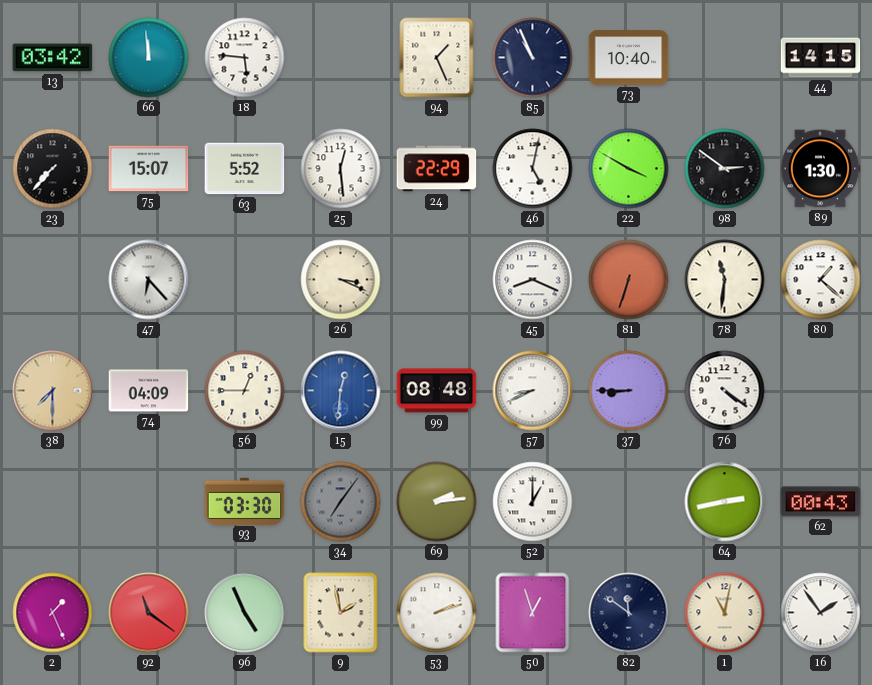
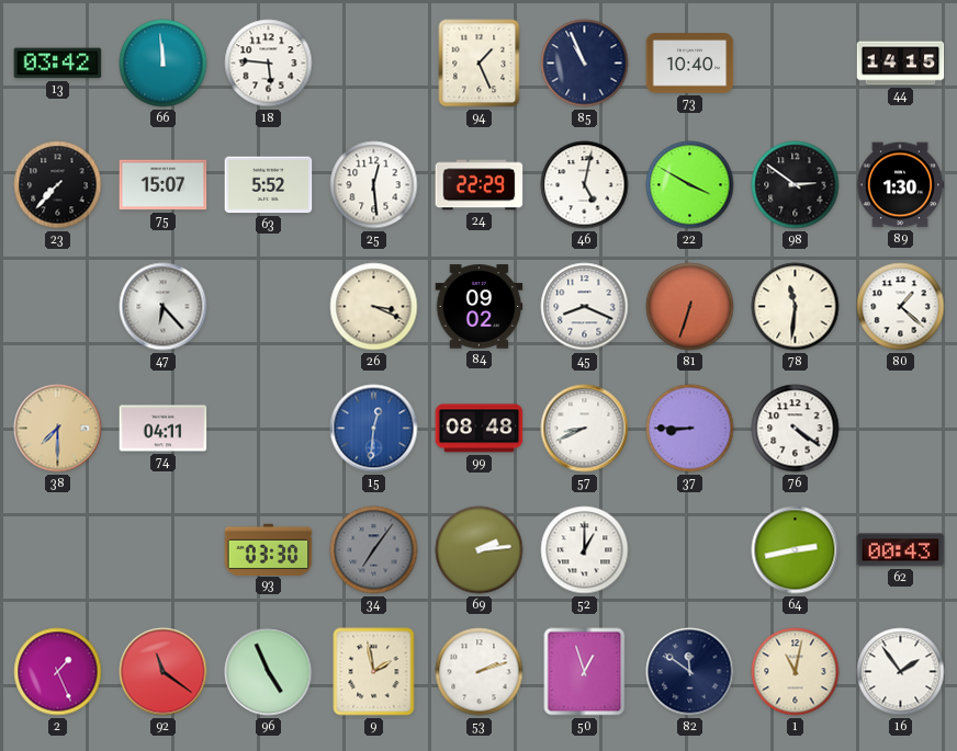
84: none -> 09:02
74: 04:09 -> 04:11
56: 12:45 -> none
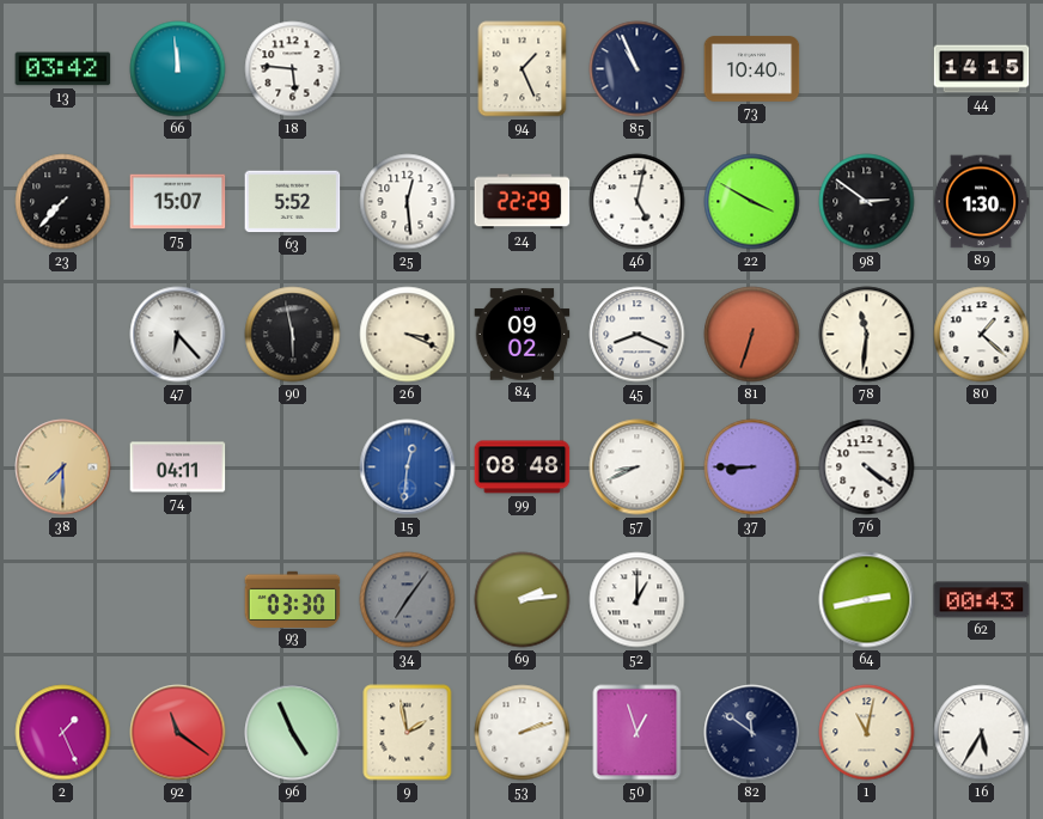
90: none -> 5:58
16: 1:54 -> 5:35
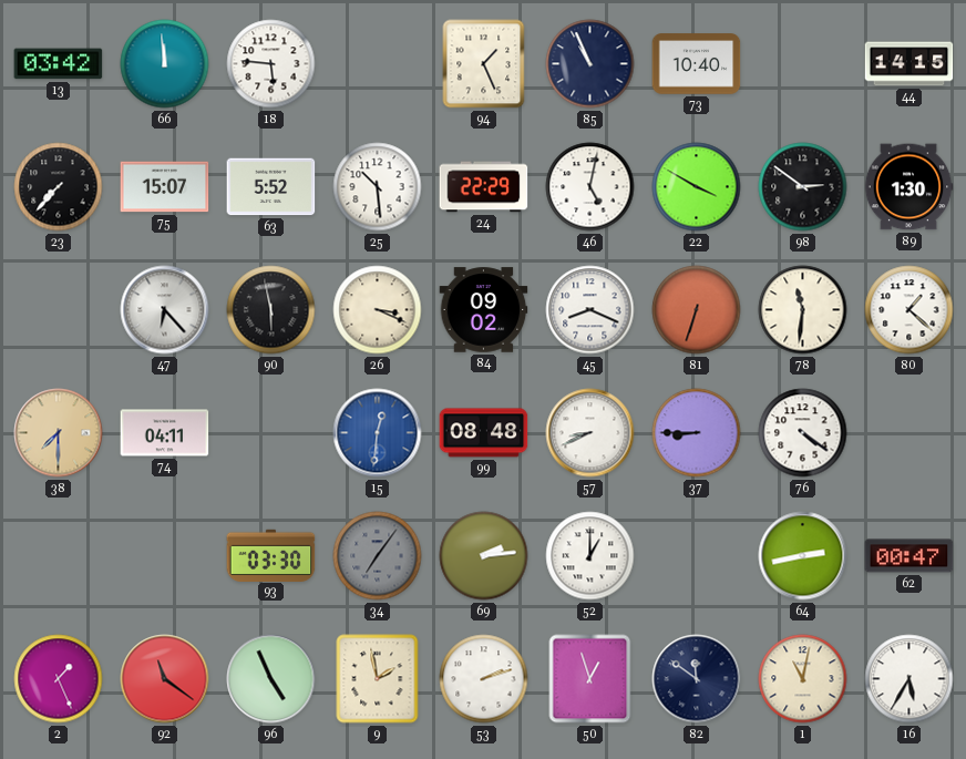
25: 12:29 -> 10:29
62: 00:43 -> 00:47
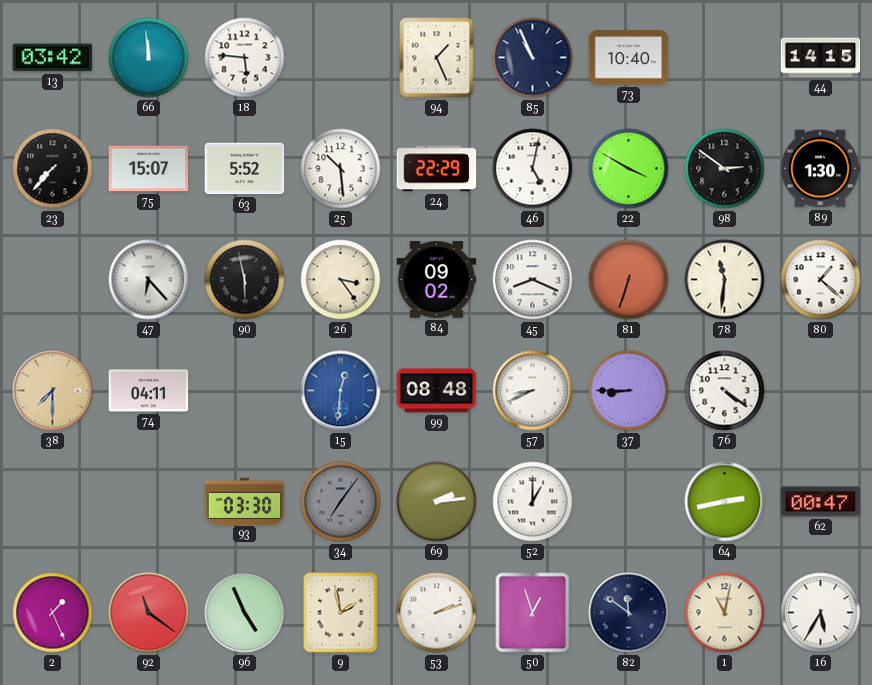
26: 3:19 -> 3:24
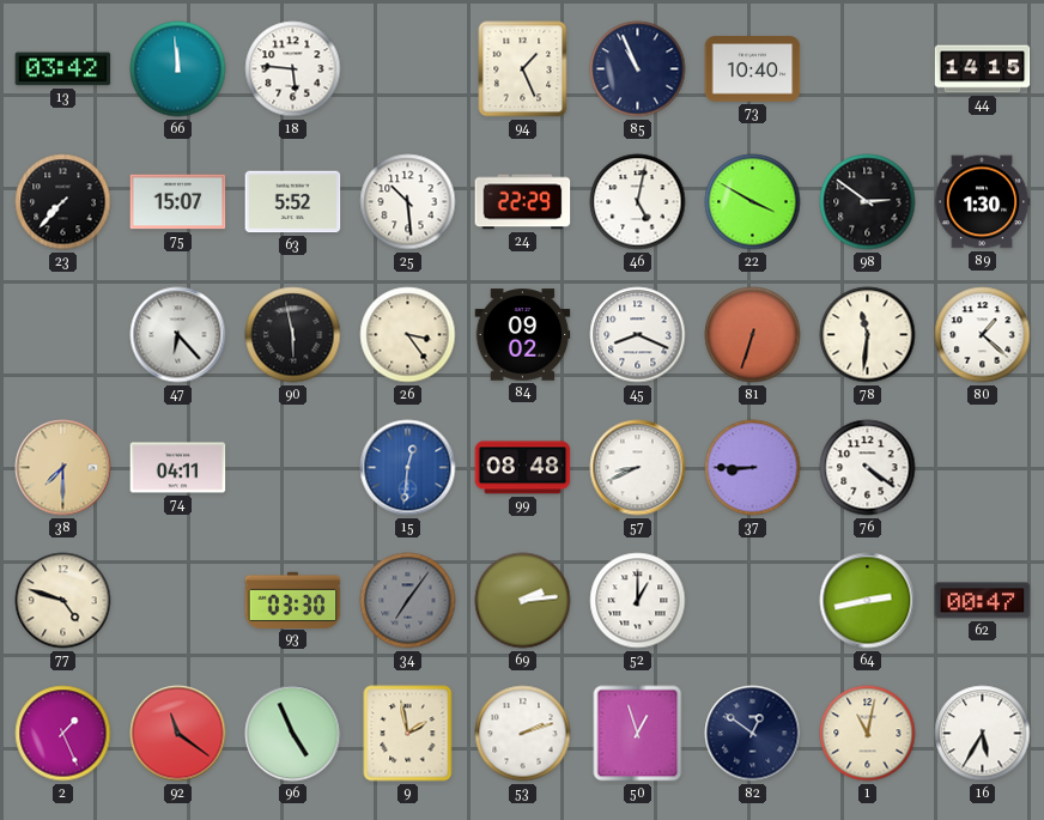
77: none -> 4:48
82: 11:51 -> 12:51
